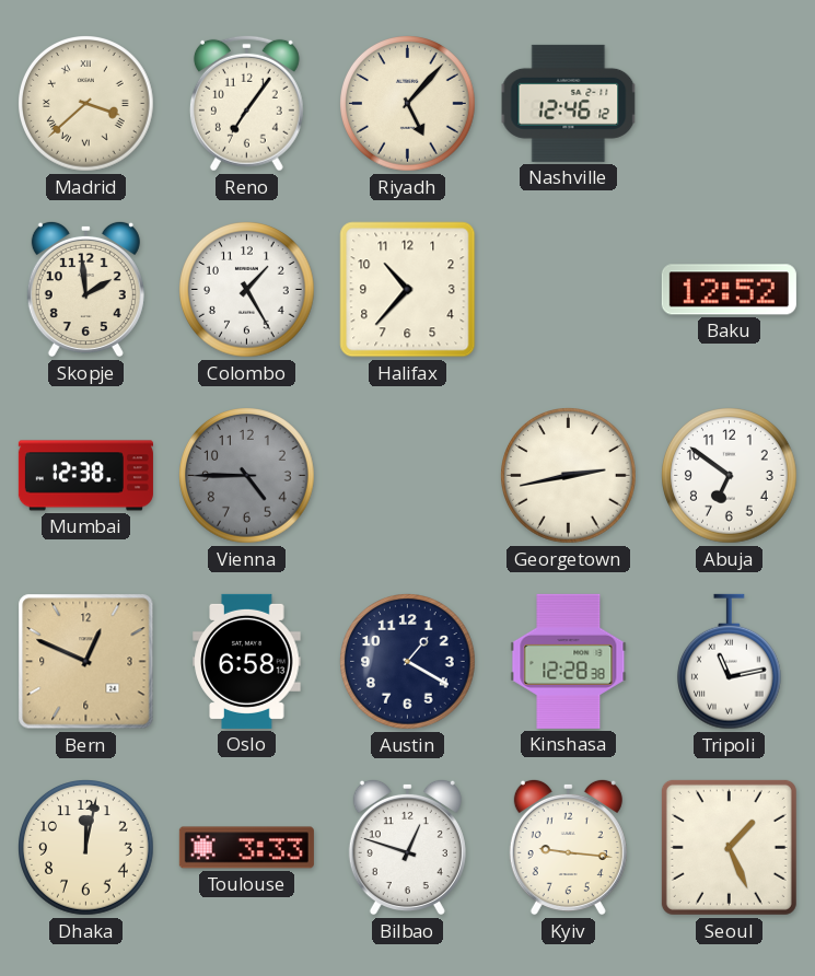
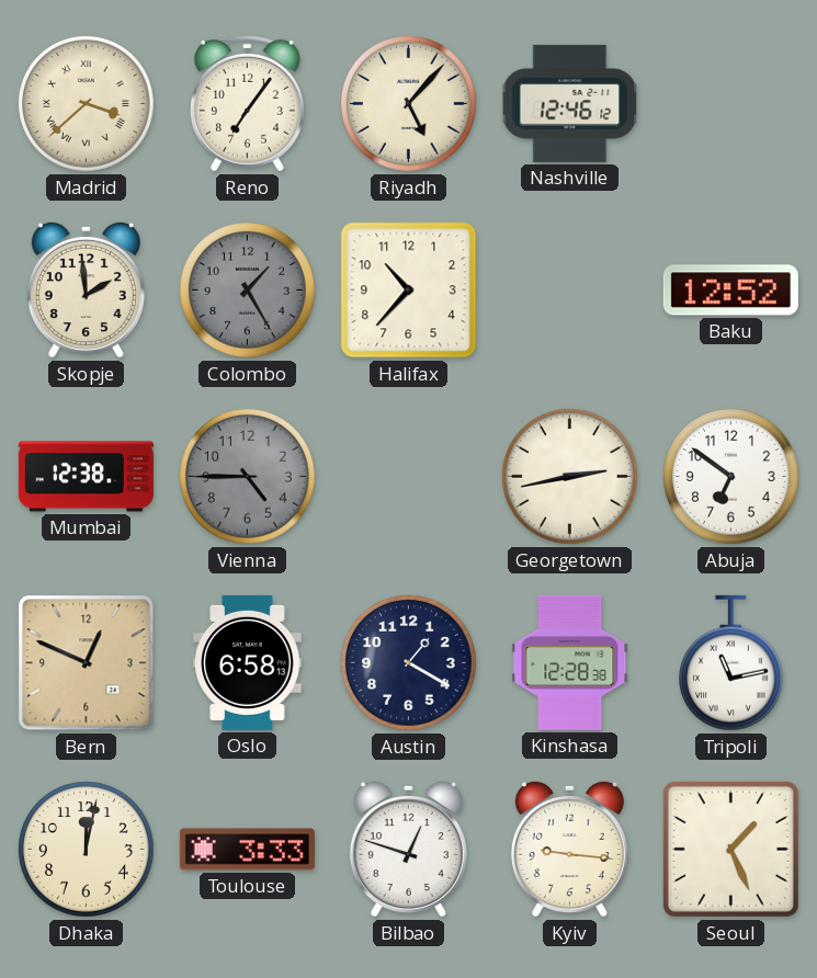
Colombo dial: white -> grey
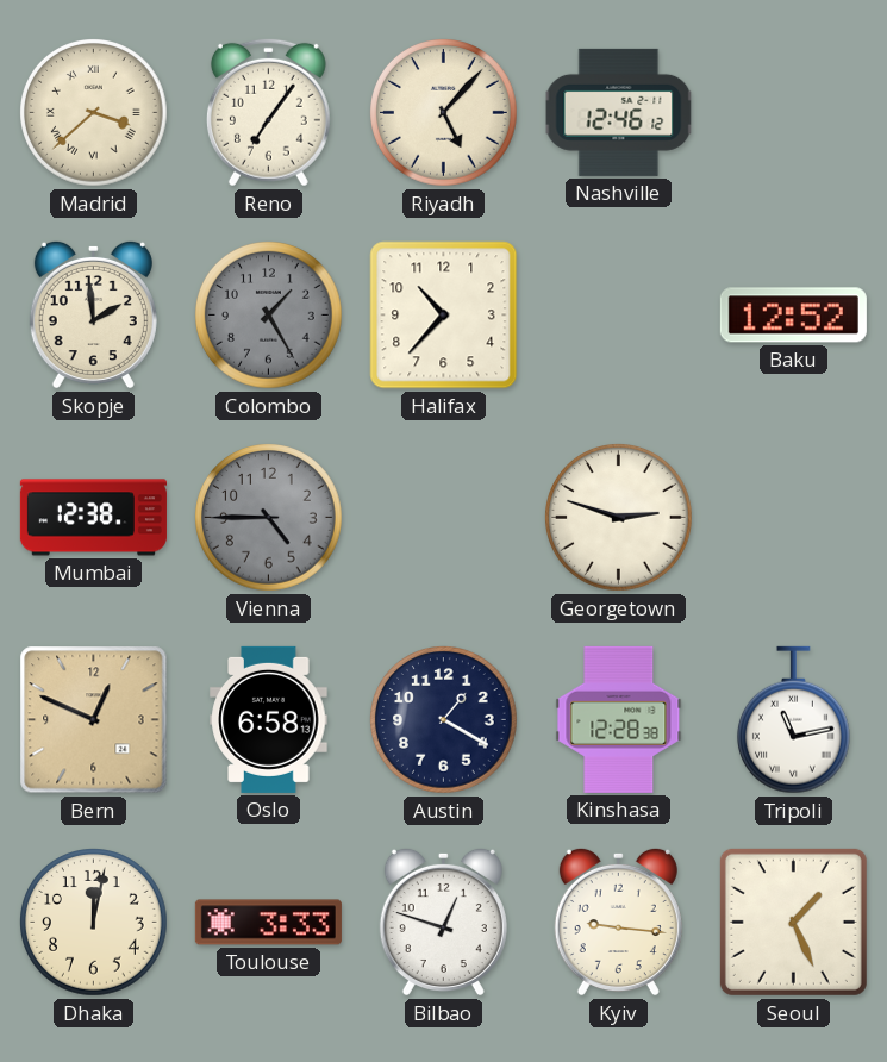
Georgetown: 2:43 -> 2:48
Abuja: 6:51 -> none
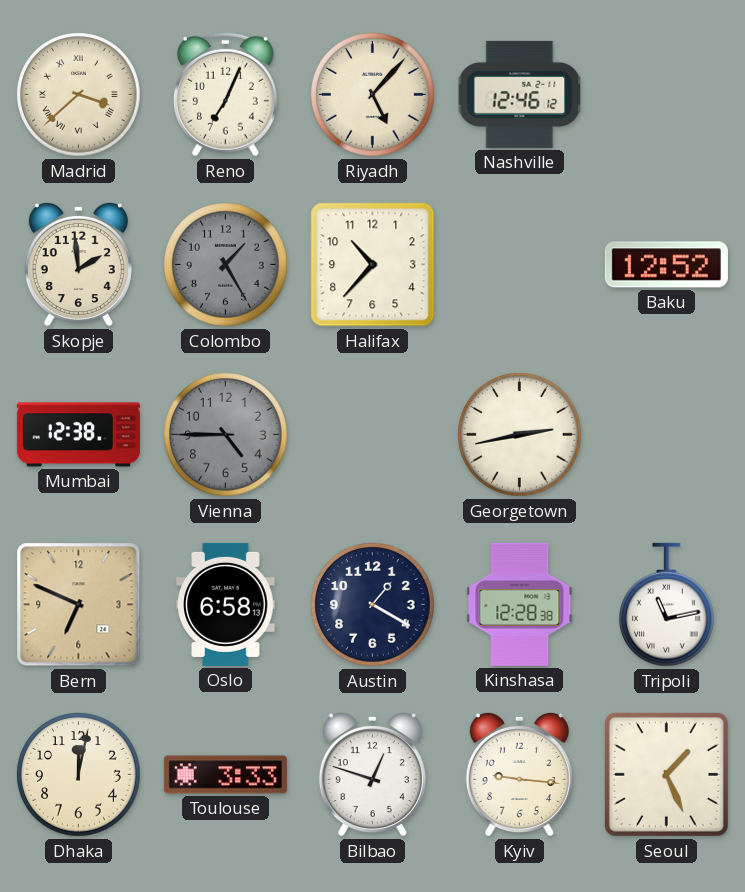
Reno: 7:06 -> 7:04
Georgetown: 2:48 -> 2:43
Bern: 12:49 -> 6:49
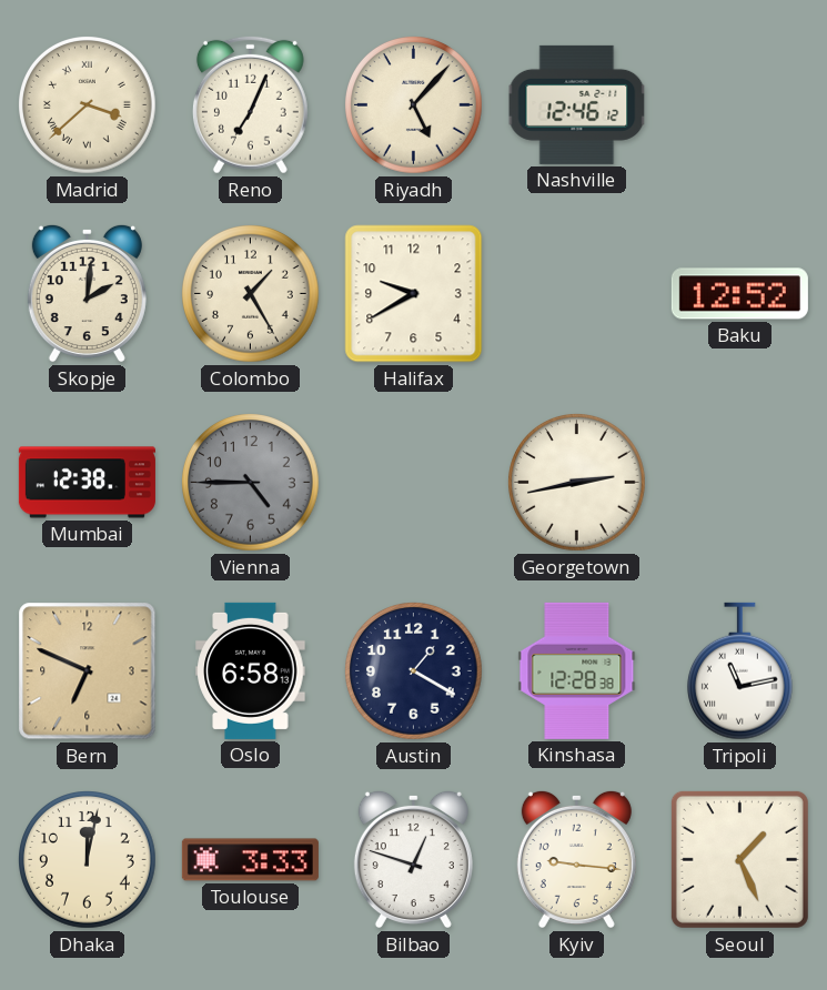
Skopje: 1:59 -> 2:01
Colombo dial: grey -> cream
Halifax: 10:37 -> 9:40
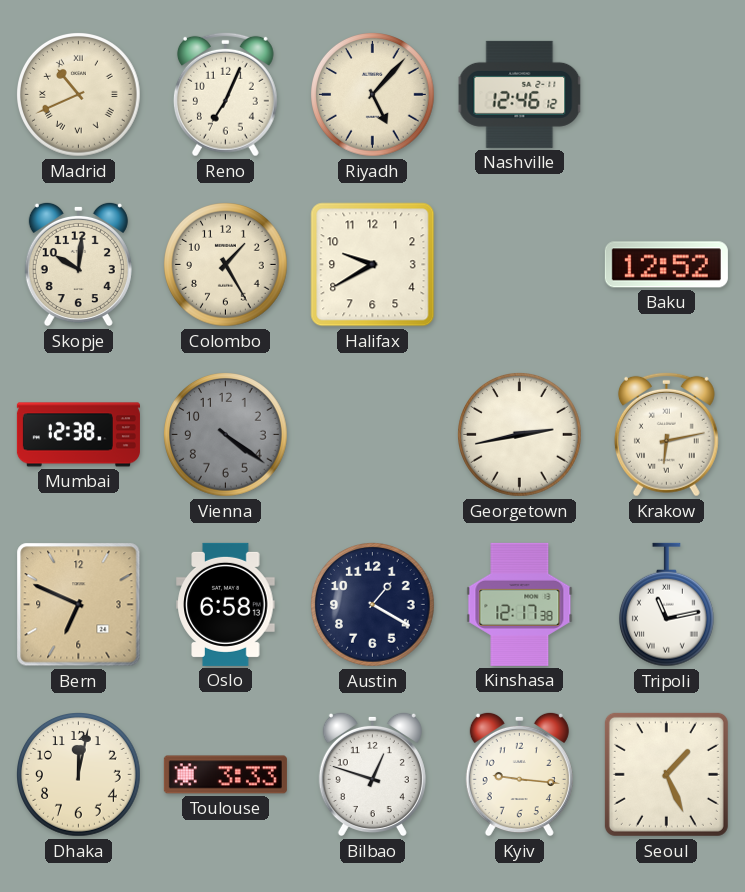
Madrid: 3:38 -> 10:41
Skopje: 2:01 -> 10:01
Vienna: 4:45 -> 4:21
Krakow: none -> 6:13
Kinshasa: 12:28 -> 12:17
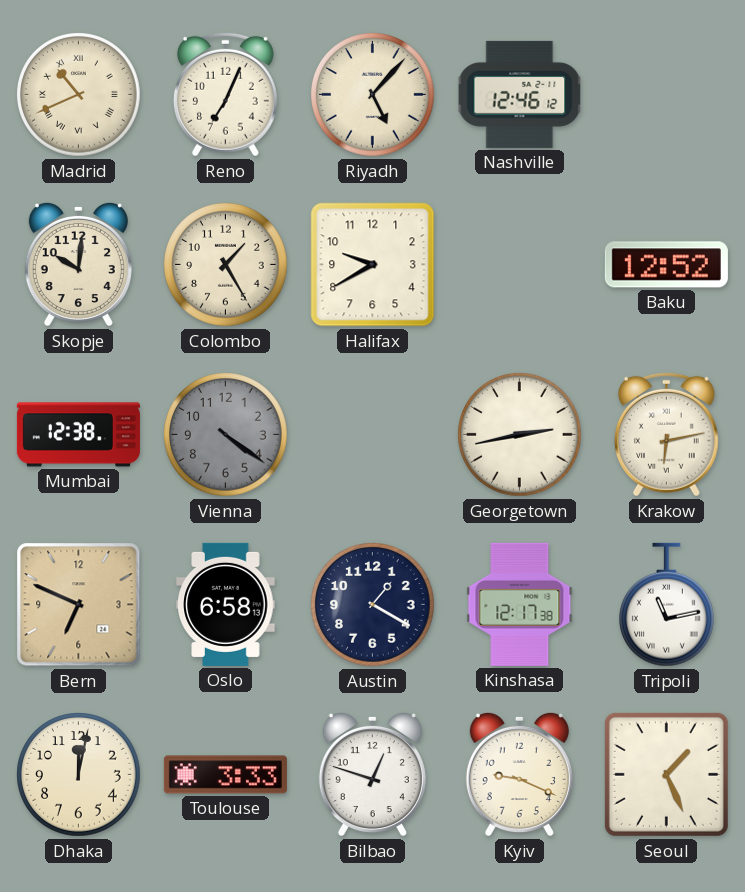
Kyiv: 9:16 -> 9:19
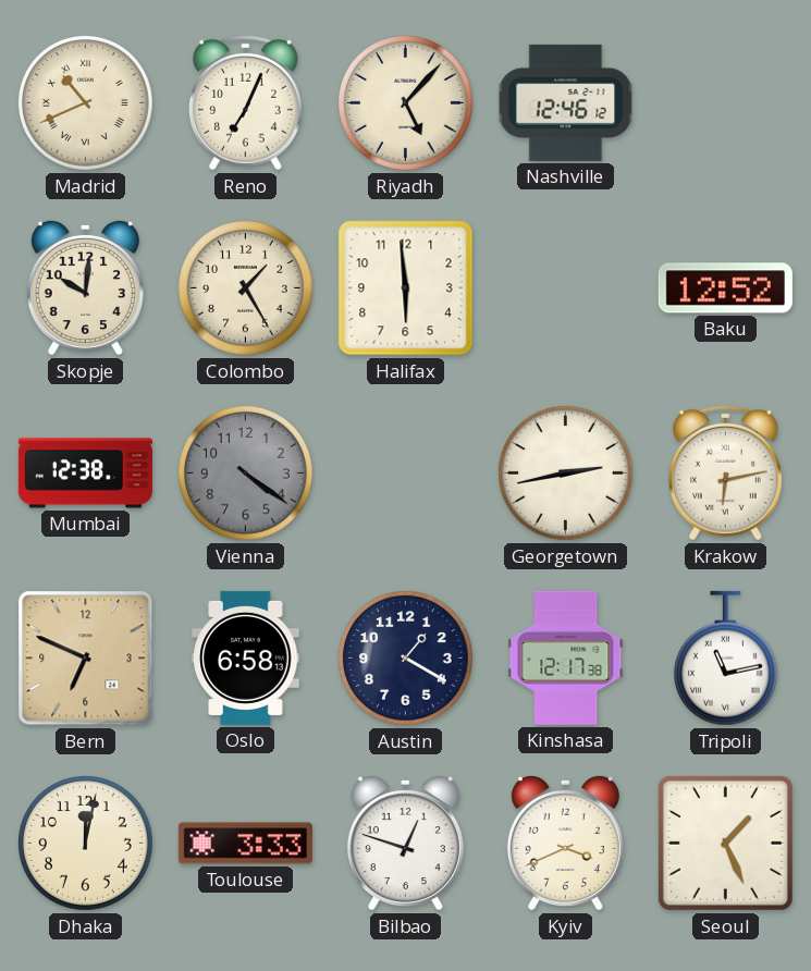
Halifax: 9:40 -> 5:59
Kyiv: 9:19 -> 3:41
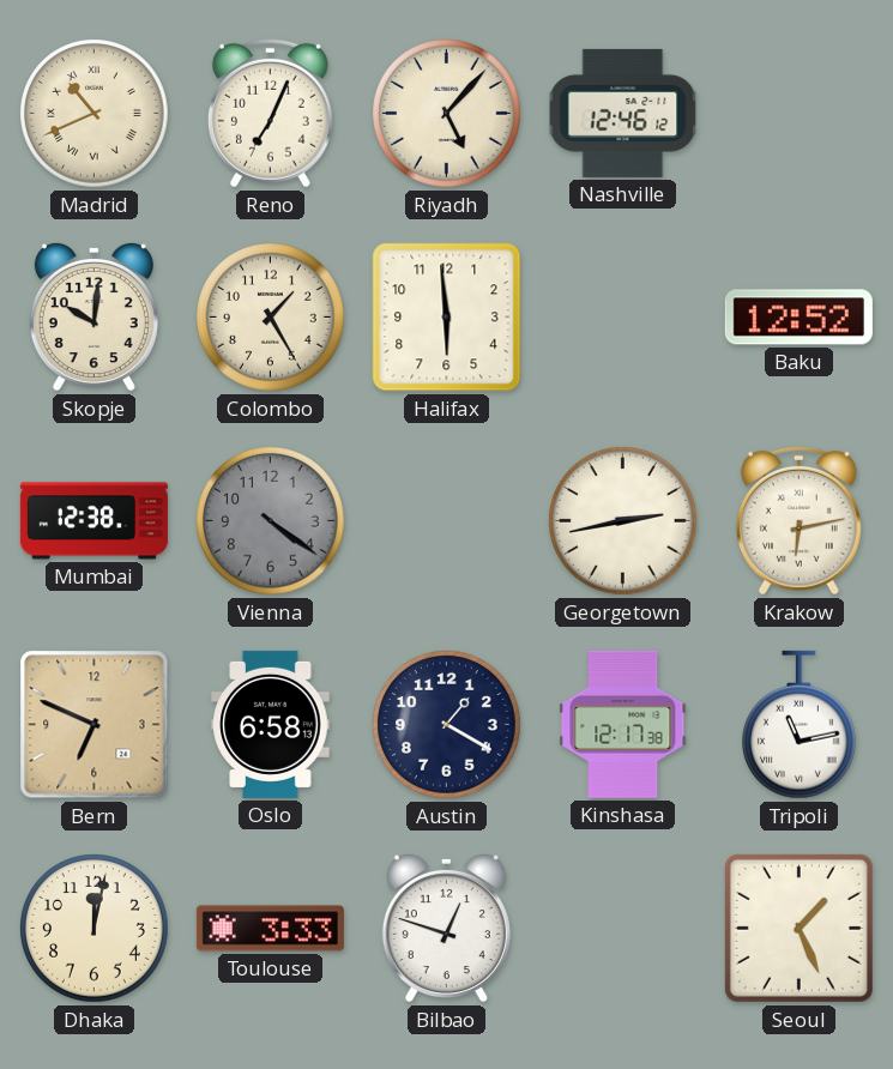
Kyiv: 3:41 -> none
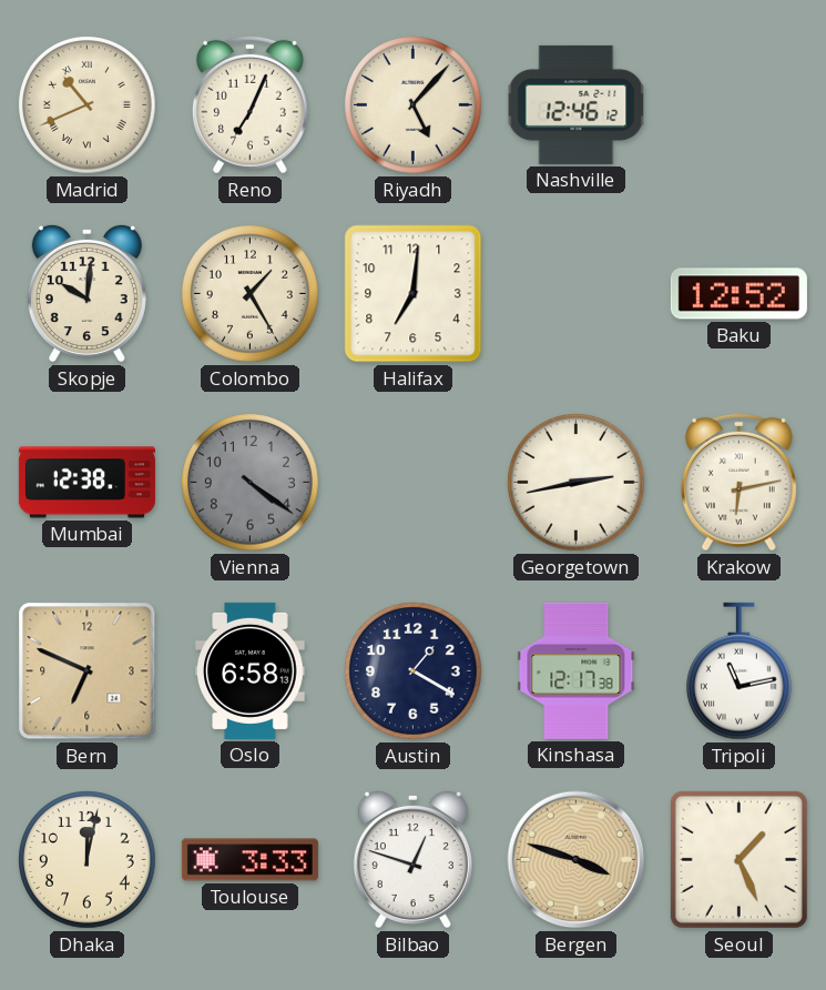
Halifax: 5:59 -> 7:01
Bergen: none -> 3:48
